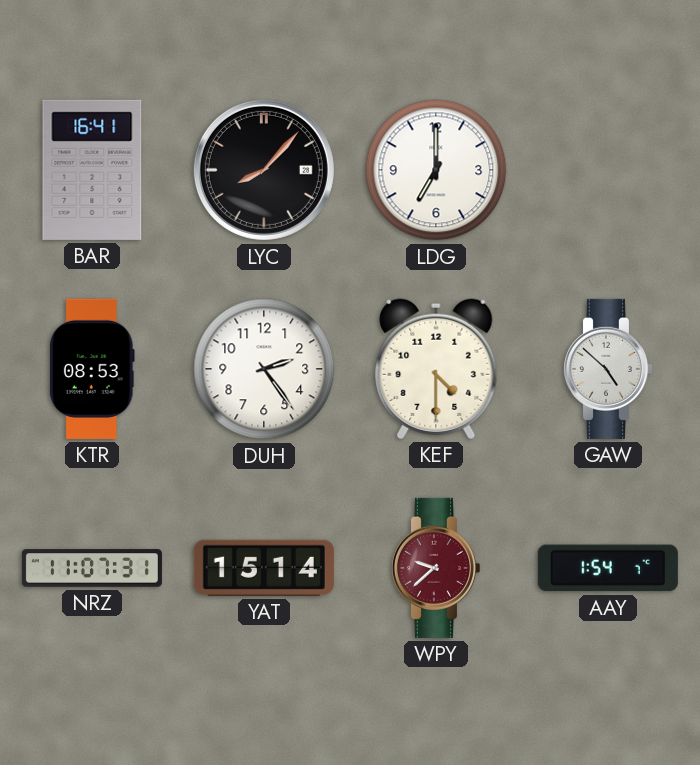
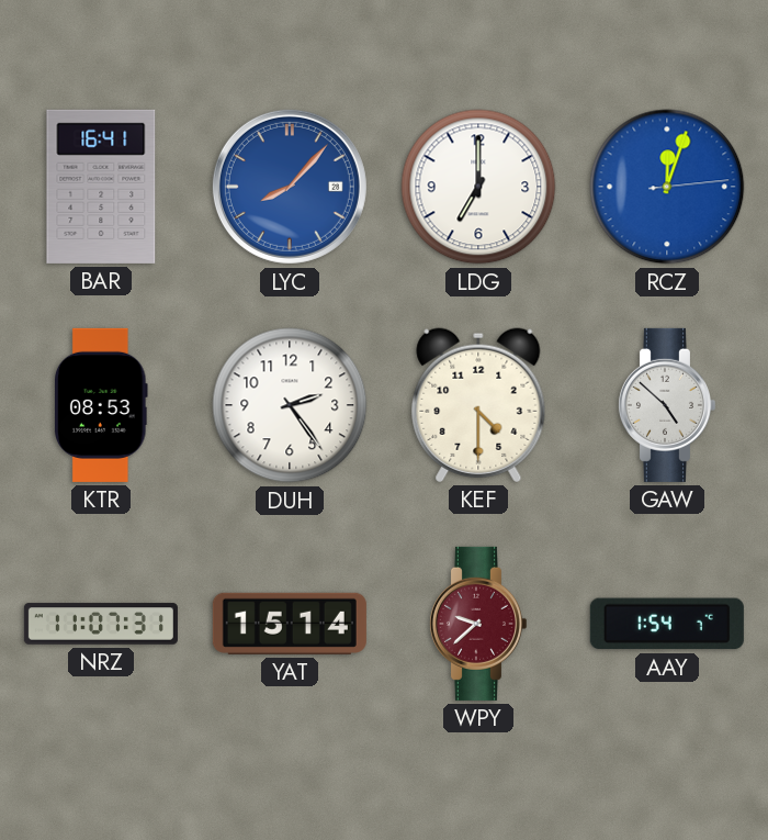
LYC dial: black -> blue
RCZ: none -> 12:03
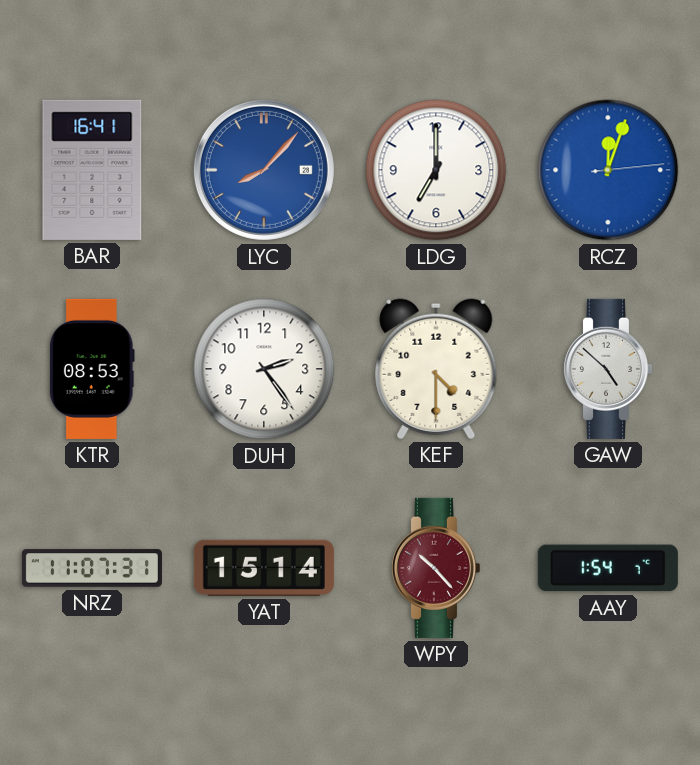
WPY: 9:38 -> 10:23
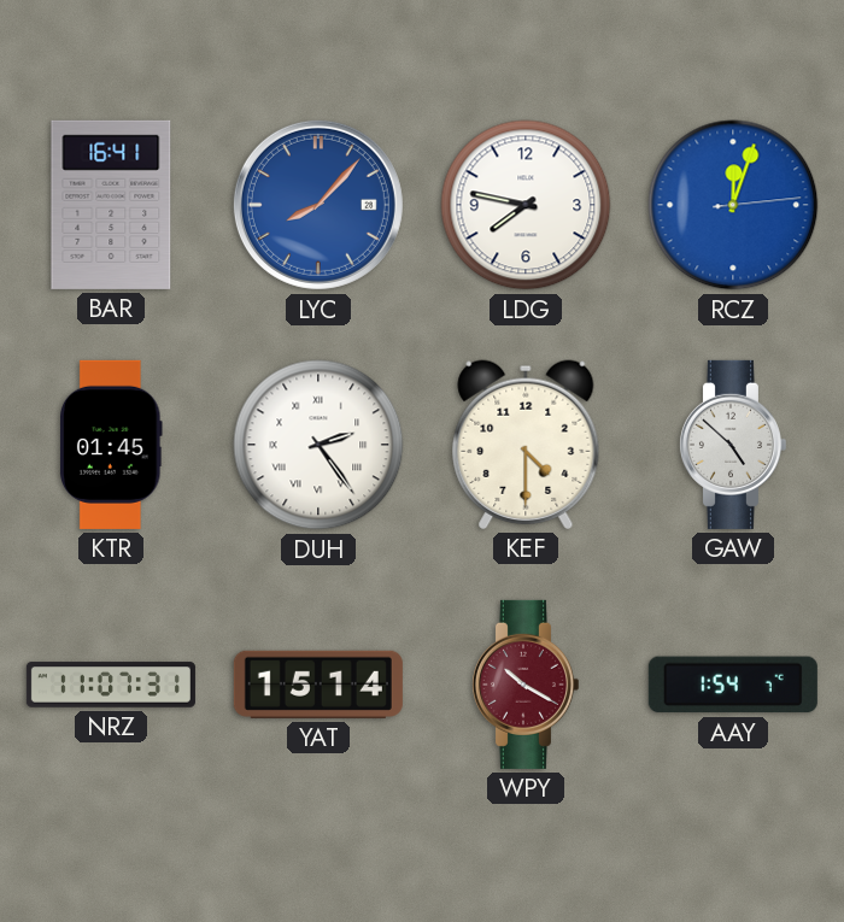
LDG: 7:00 -> 7:47
KTR: 08:53 -> 01:45
DUH numerals: Arabic -> Roman
WPY: 10:23 -> 10:20
